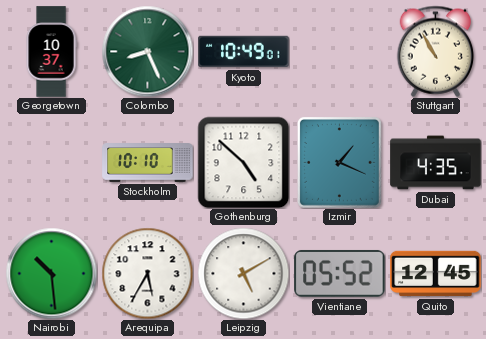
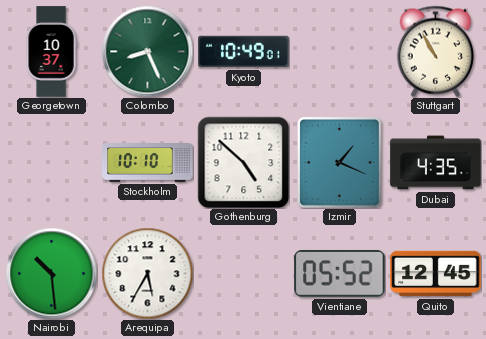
Leipzig: 5:10 -> none
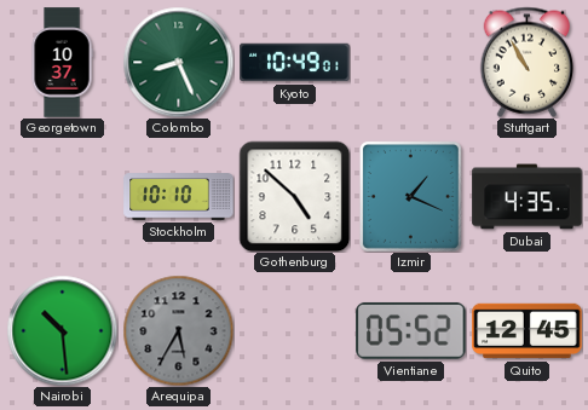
Arequipa dial: white -> grey
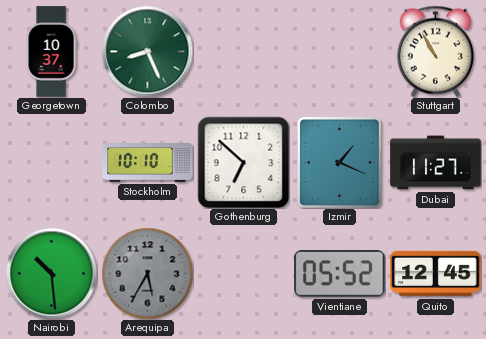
Kyoto: 10:49 -> none
Gothenburg: 4:52 -> 6:52
Dubai: 4:35 -> 11:27
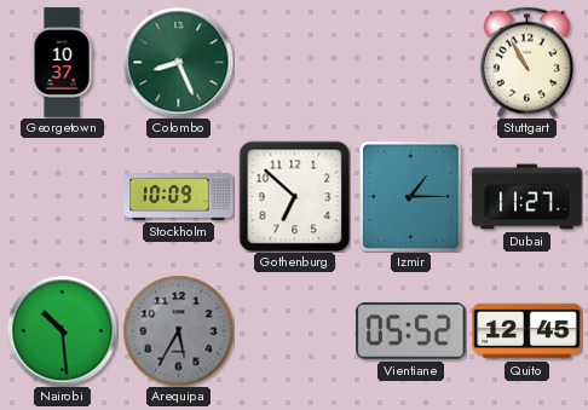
Stockholm: 10:10 -> 10:09
Izmir: 1:19 -> 1:15
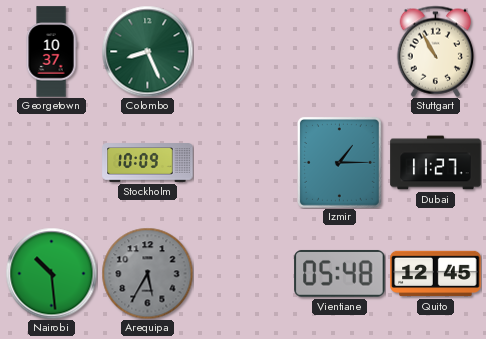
Gothenburg: 6:52 -> none
Vientiane: 05:52 -> 05:48
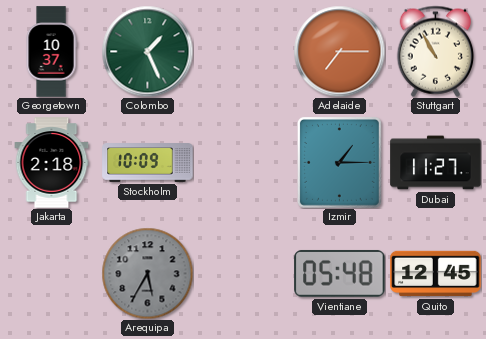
Colombo: 8:26 -> 1:26
Adelaide: none -> 7:15
Jakarta: none -> 2:18
Nairobi: 10:29 -> none
